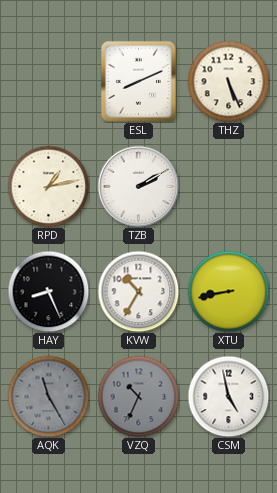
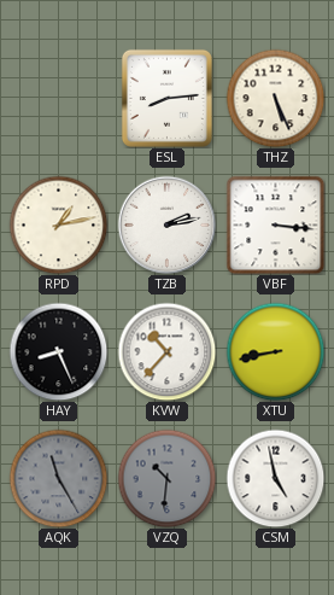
ESL: 8:11 -> 8:14
TZB: 2:10 -> 2:13
VBF: none -> 3:16
KVW: 10:35 -> 10:37
VZQ: 10:34 -> 10:31
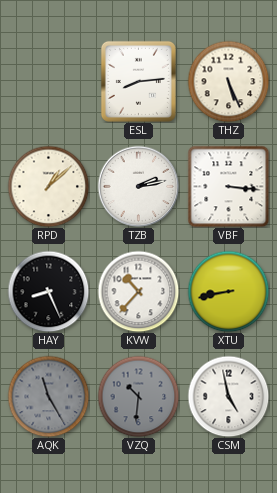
RPD: 1:13 -> 1:08
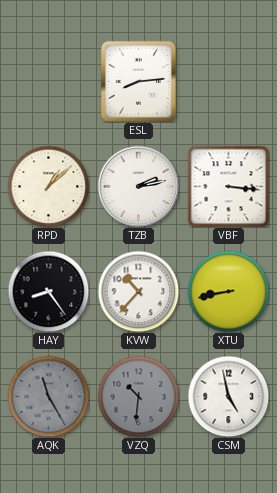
THZ: 5:26 -> none
HAY: 8:26 -> 8:24
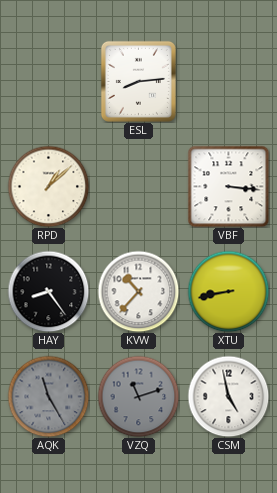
TZB: 2:13 -> none
VZQ: 10:31 -> 11:12
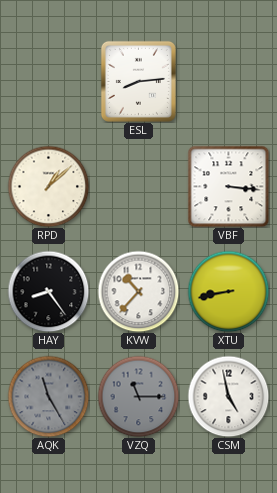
VZQ: 11:12 -> 11:15
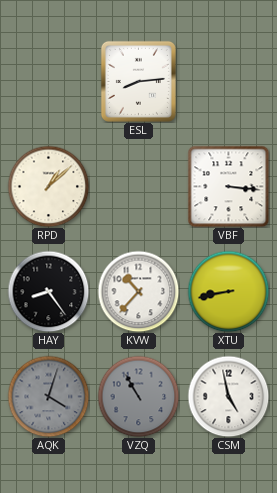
AQK: 11:25 -> 4:03
VZQ: 11:15 -> 10:55
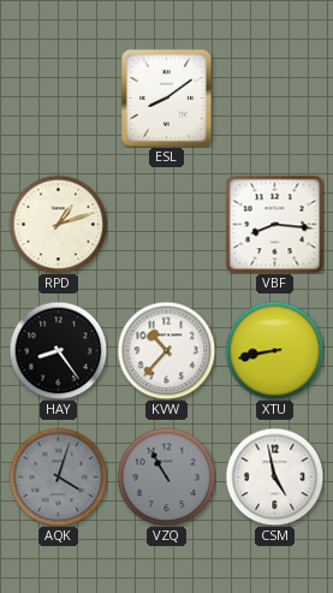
ESL: 8:14 -> 8:09
RPD: 1:08 -> 1:12
VBF: 3:16 -> 8:16
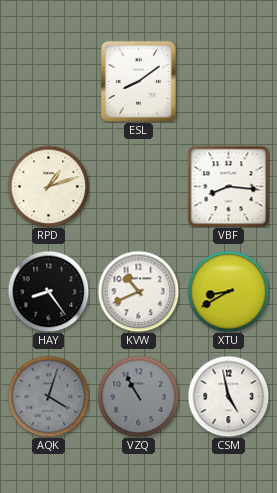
KVW: 10:37 -> 10:41
XTU: 8:43 -> 8:40
